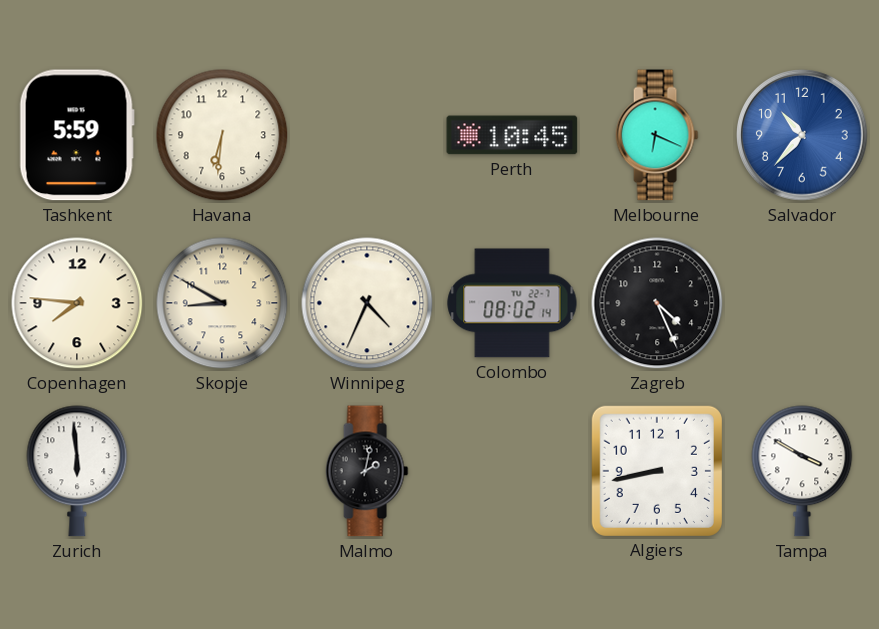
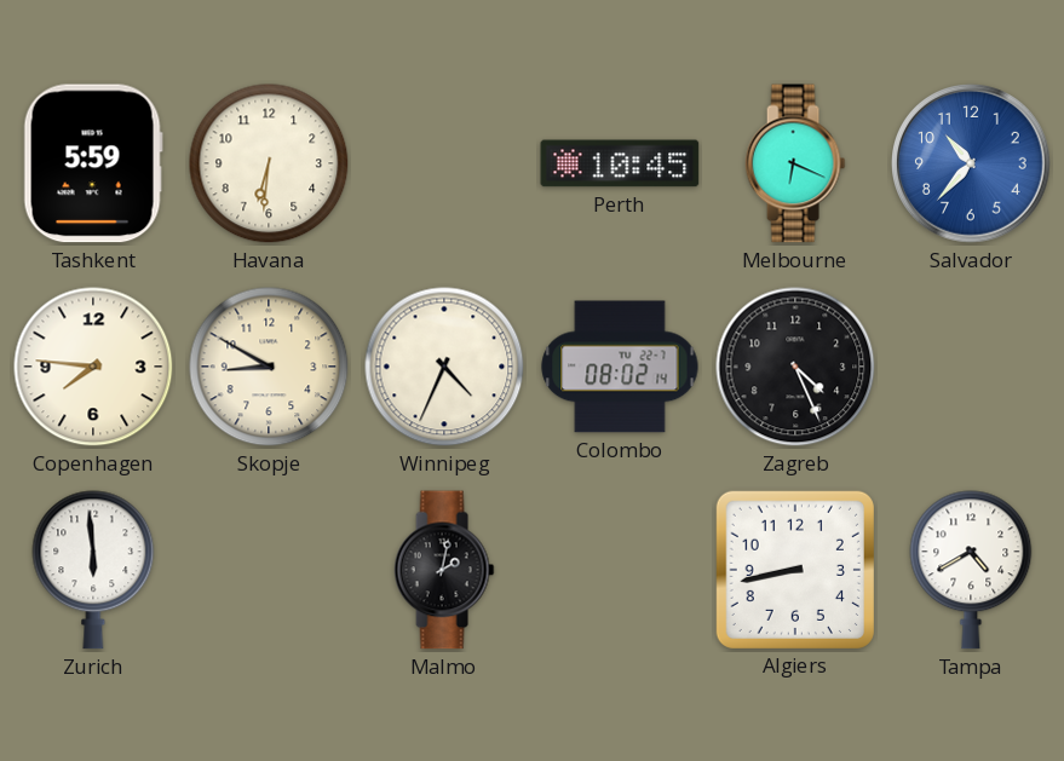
Tampa: 3:50 -> 4:40
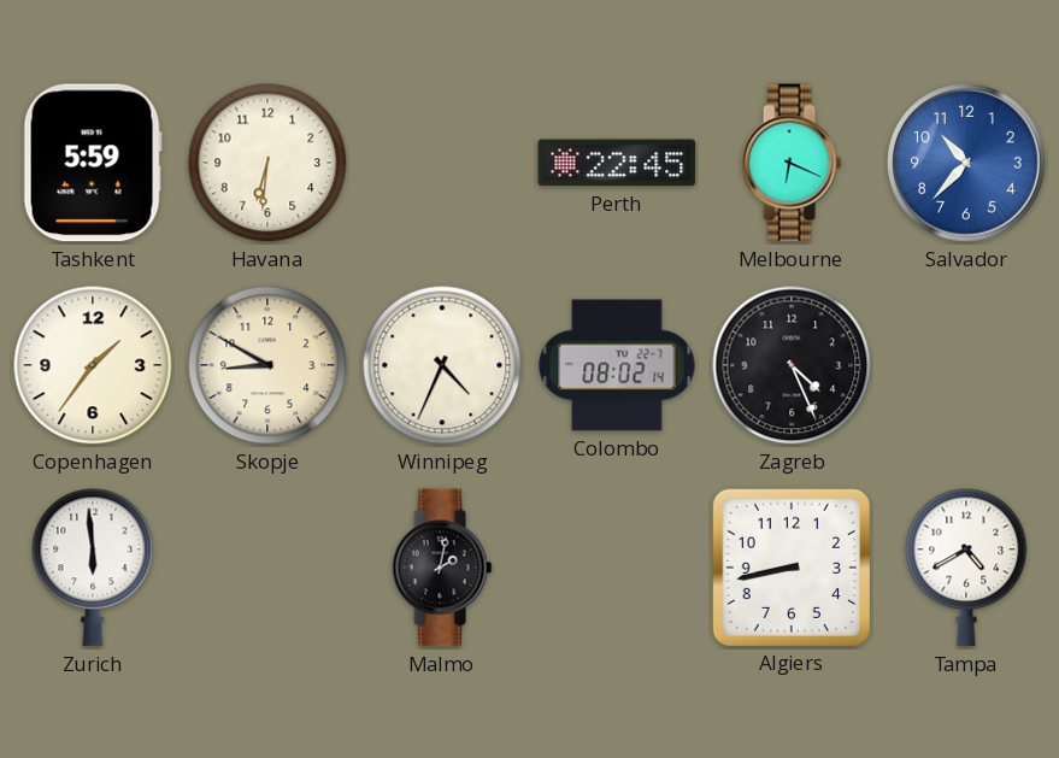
Perth: 10:45 -> 22:45
Copenhagen: 7:46 -> 1:36
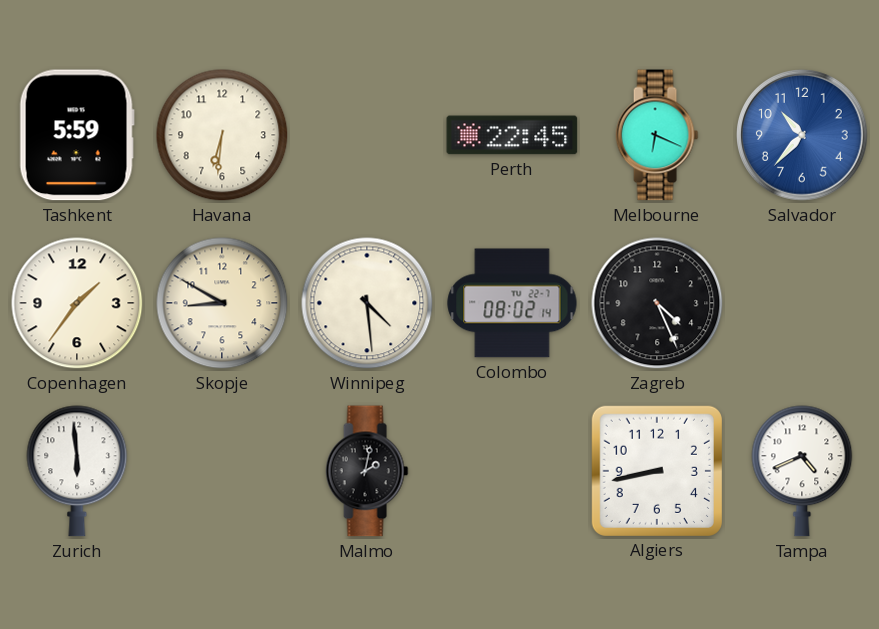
Winnipeg: 4:34 -> 4:29
Tampa: 4:40 -> 4:41
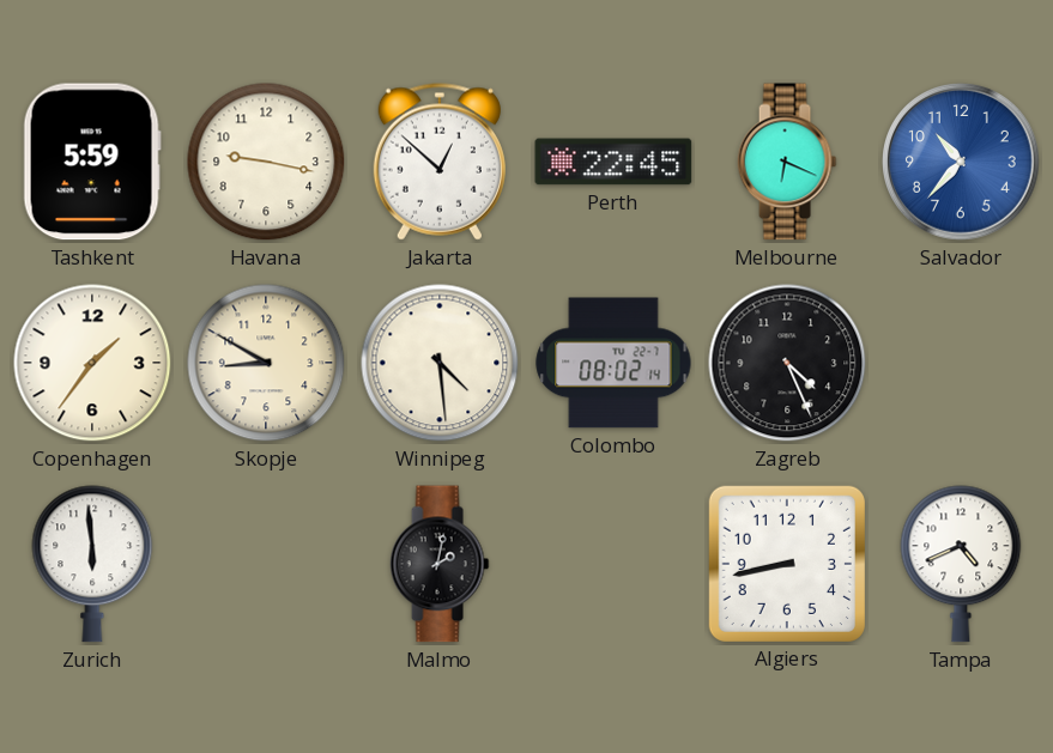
Havana: 6:31 -> 9:17
Jakarta: none -> 12:52
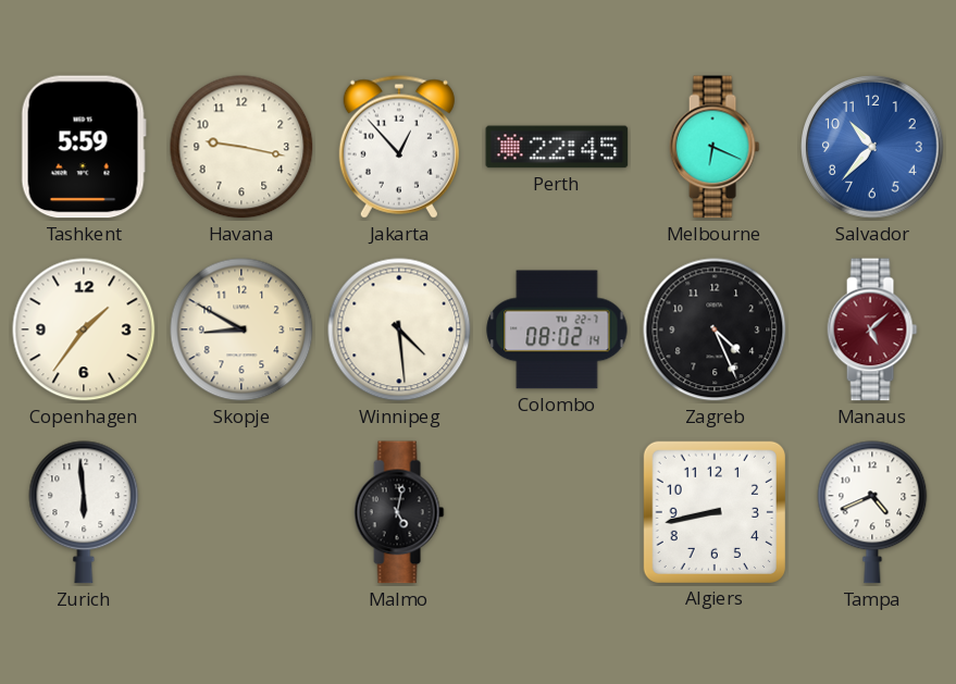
Jakarta: 12:52 -> 12:53
Manaus: none -> 5:08
Malmo: 2:02 -> 5:02
